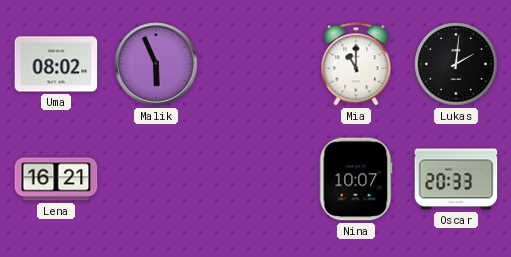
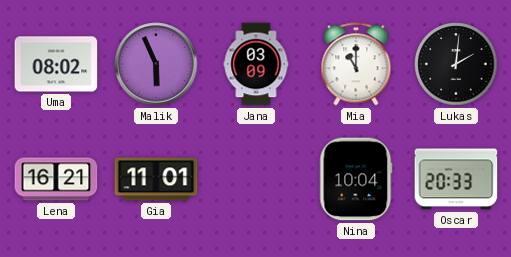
Jana: none -> 03:09
Gia: none -> 11:01
Nina: 10:07 -> 10:04
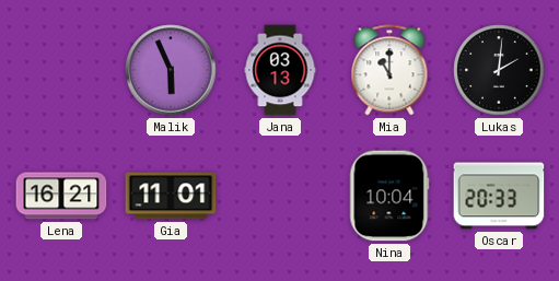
Uma: 08:02 -> none
Jana: 03:09 -> 03:13
